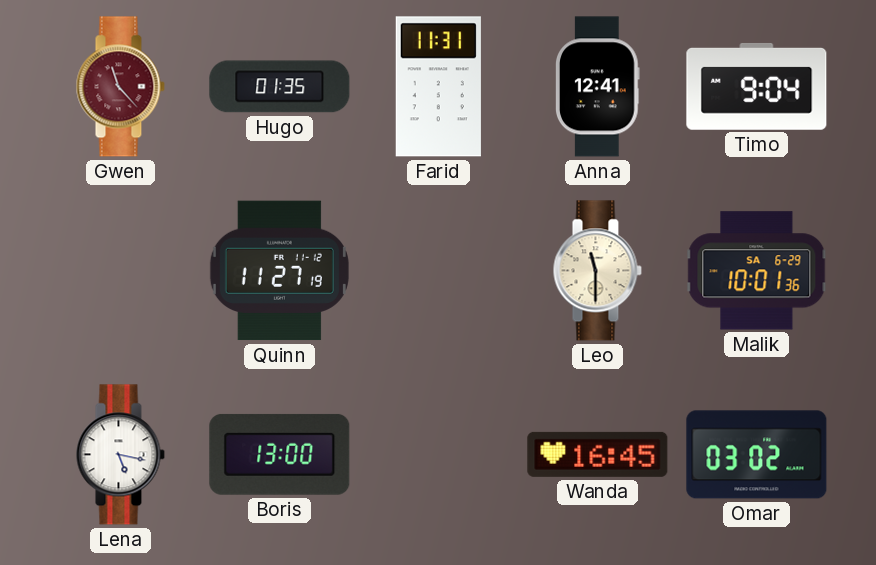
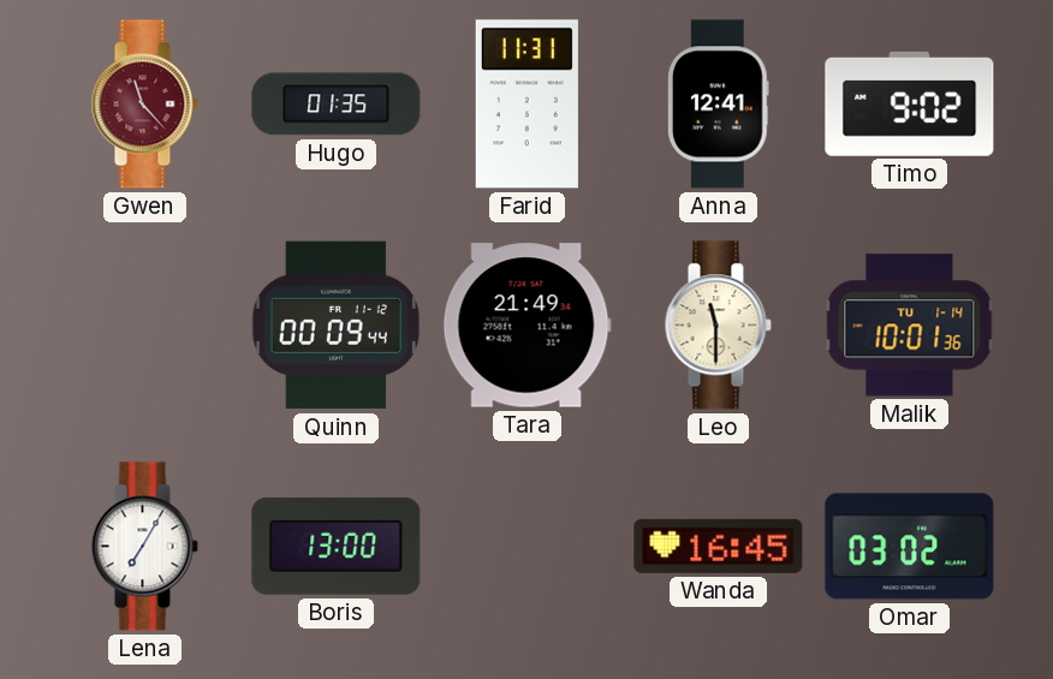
Timo: 9:04 -> 9:02
Quinn: 11:27 -> 00:09
Tara: none -> 21:49
Malik date: SA 6-29 -> TU 1-14
Lena: 5:17 -> 7:05
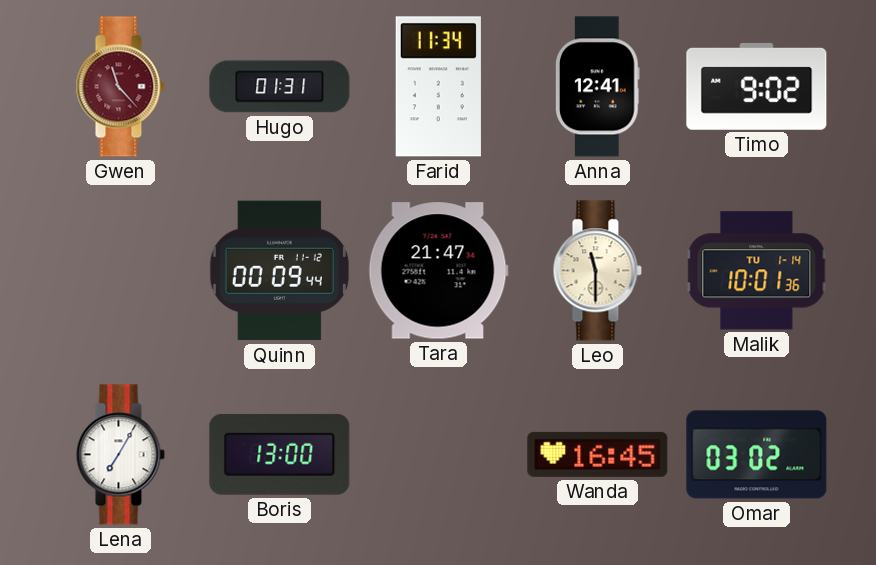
Hugo: 01:35 -> 01:31
Farid: 11:31 -> 11:34
Tara: 21:49 -> 21:47
